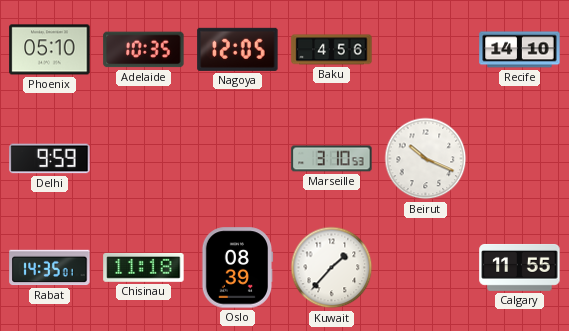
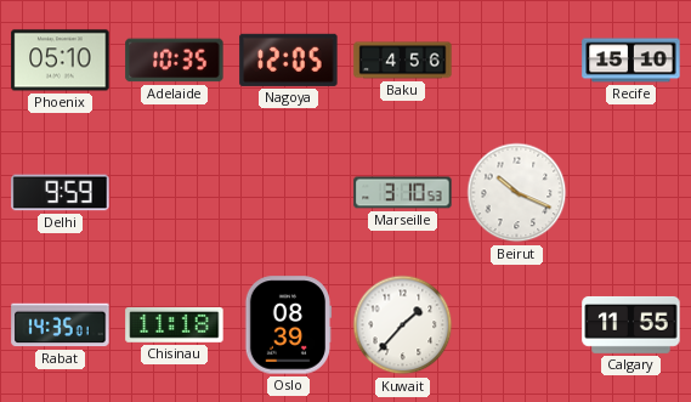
Recife: 14:10 -> 15:10
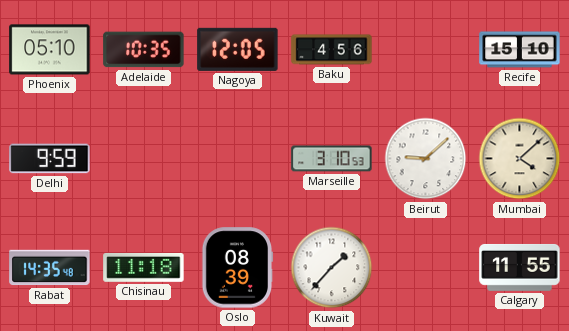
Beirut: 10:19 -> 9:08
Mumbai: none -> 4:08
Rabat: 14:35:01 -> 14:35:48
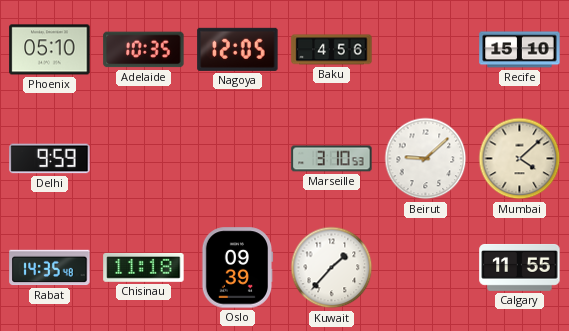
Oslo: 08:39 -> 09:39
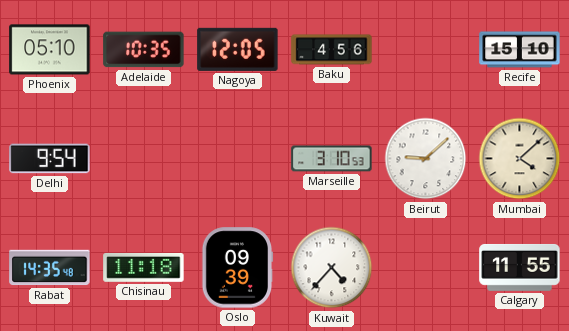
Delhi: 9:59 -> 9:54
Kuwait: 1:37 -> 4:37
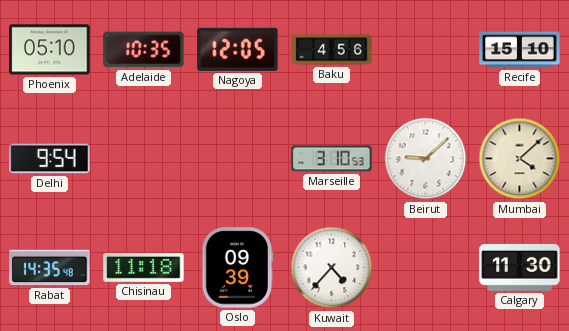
Calgary: 11:55 -> 11:30
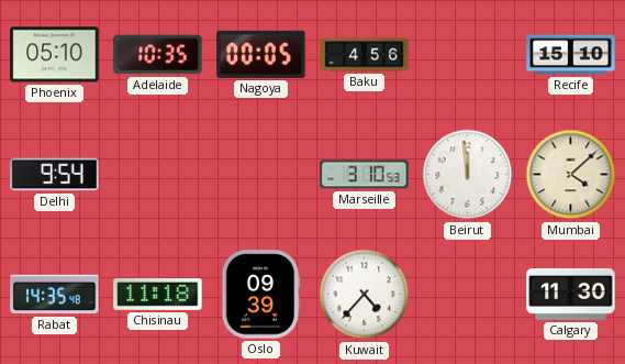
Nagoya: 12:05 -> 00:05
Beirut: 9:08 -> 11:59
